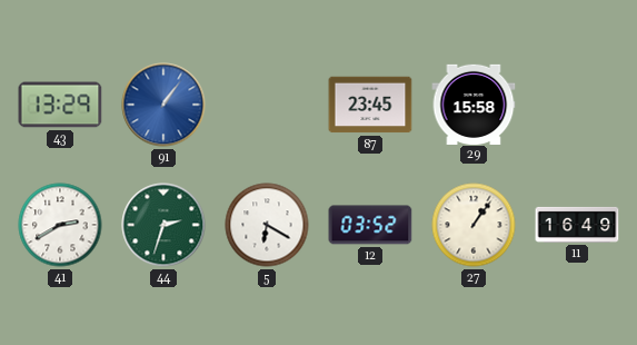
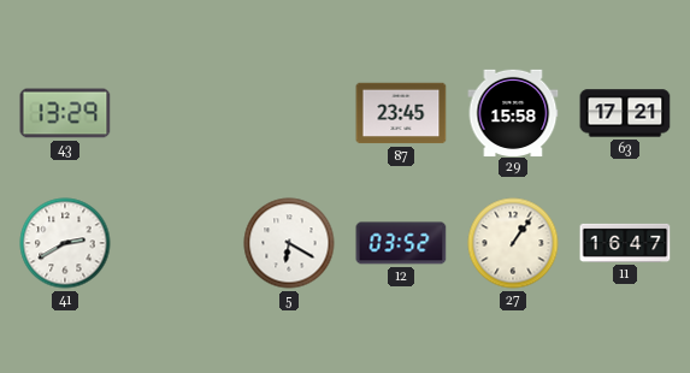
91: 1:06 -> none
63: none -> 17:21
44: 2:33 -> none
11: 16:49 -> 16:47
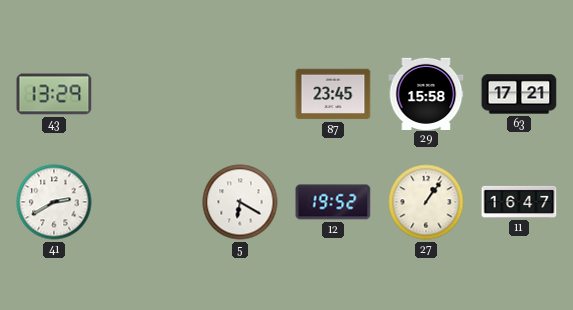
12: 03:52 -> 19:52
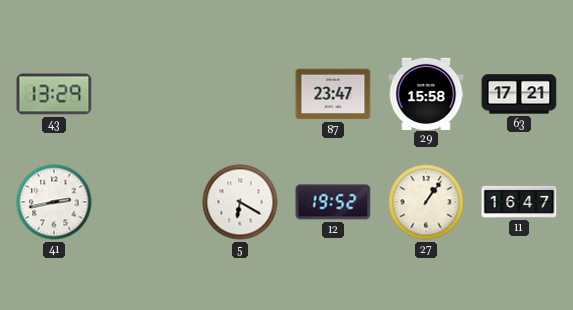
87: 23:45 -> 23:47
41: 2:40 -> 2:43
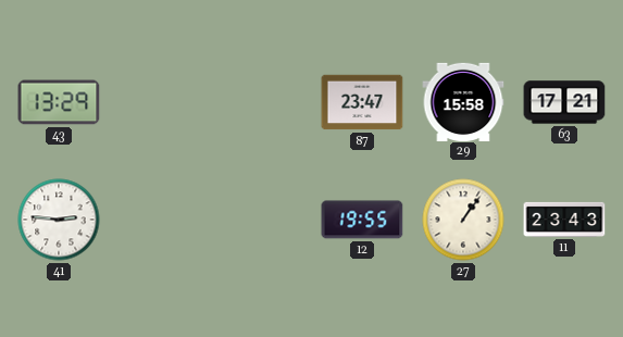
41: 2:43 -> 2:46
5: 6:20 -> none
12: 19:52 -> 19:55
11: 16:47 -> 23:43
